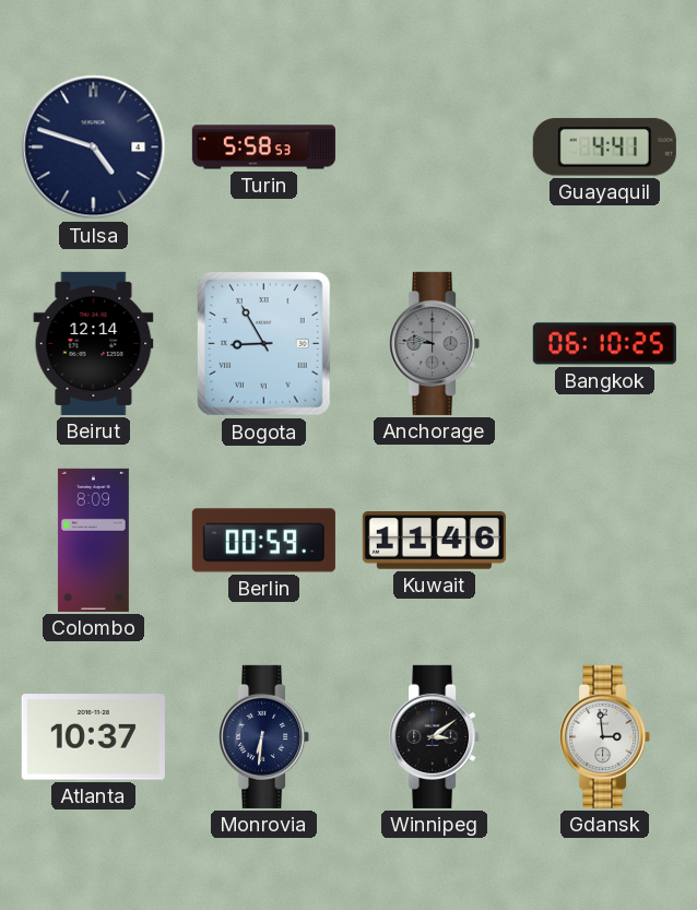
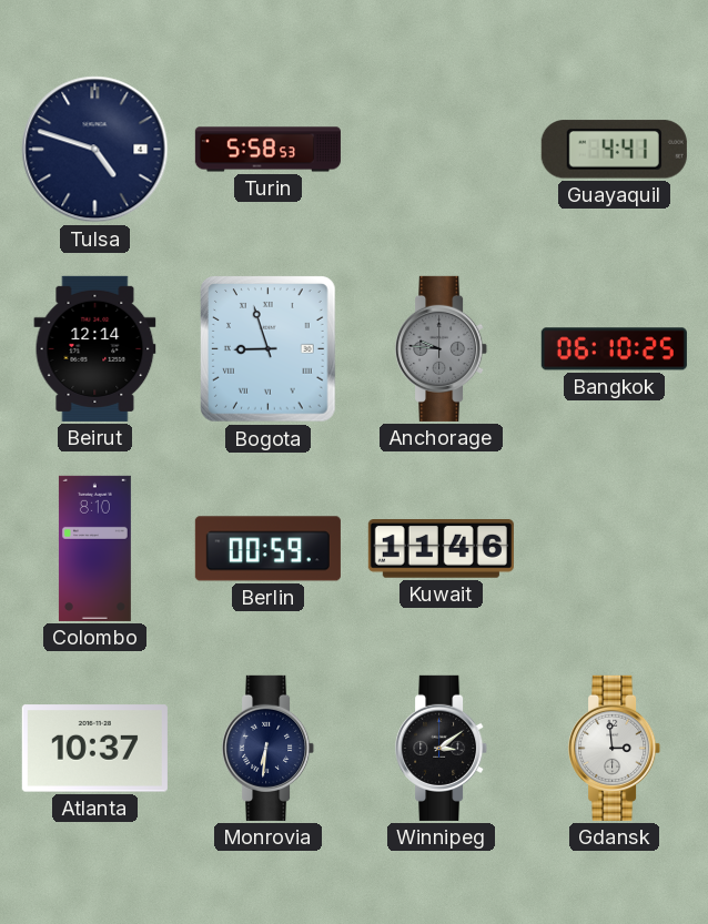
Bogota: 8:55 -> 8:57
Colombo: 8:09 -> 8:10
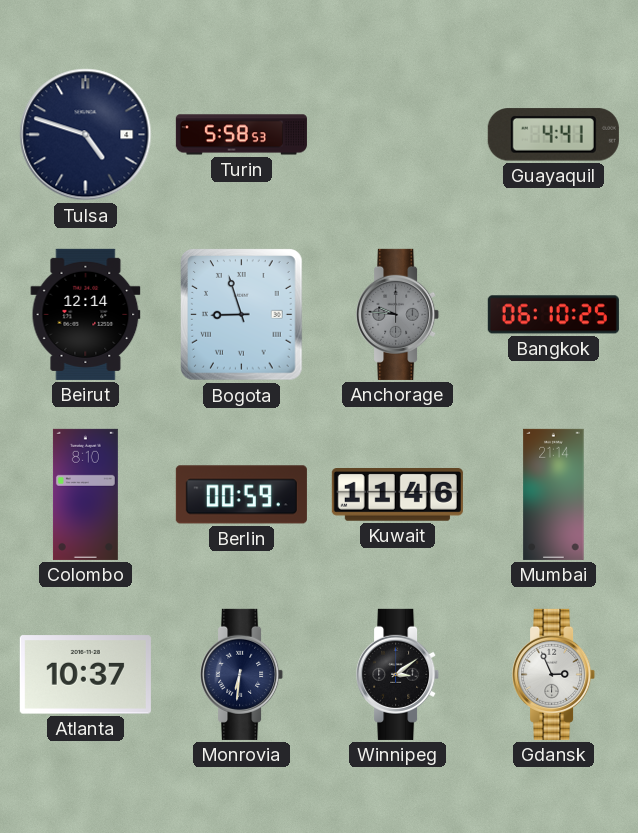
Mumbai: none -> 21:14
Gdansk: 2:59 -> 2:56
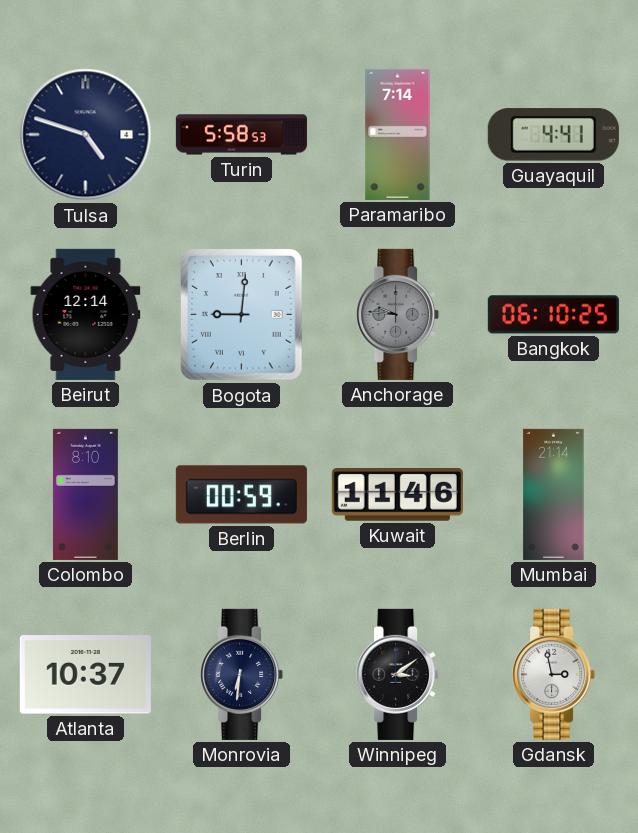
Paramaribo: none -> 7:14
Bogota: 8:57 -> 9:01
Gdansk: 2:56 -> 2:58
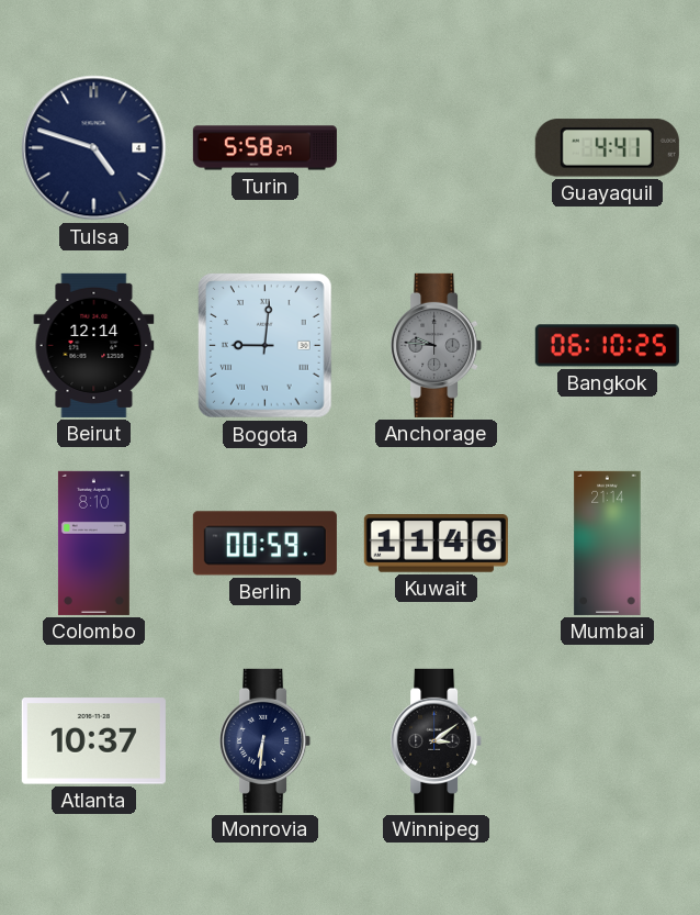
Turin: 5:58:53 -> 5:58:27
Paramaribo: 7:14 -> none
Gdansk: 2:58 -> none
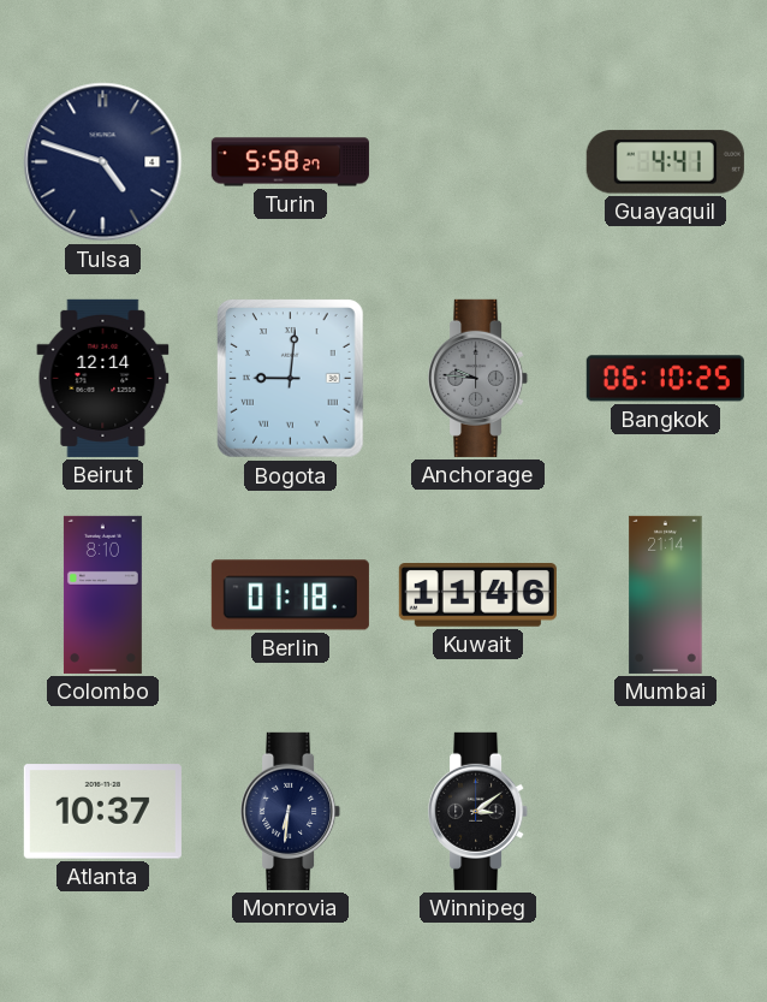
Berlin: 00:59 -> 01:18
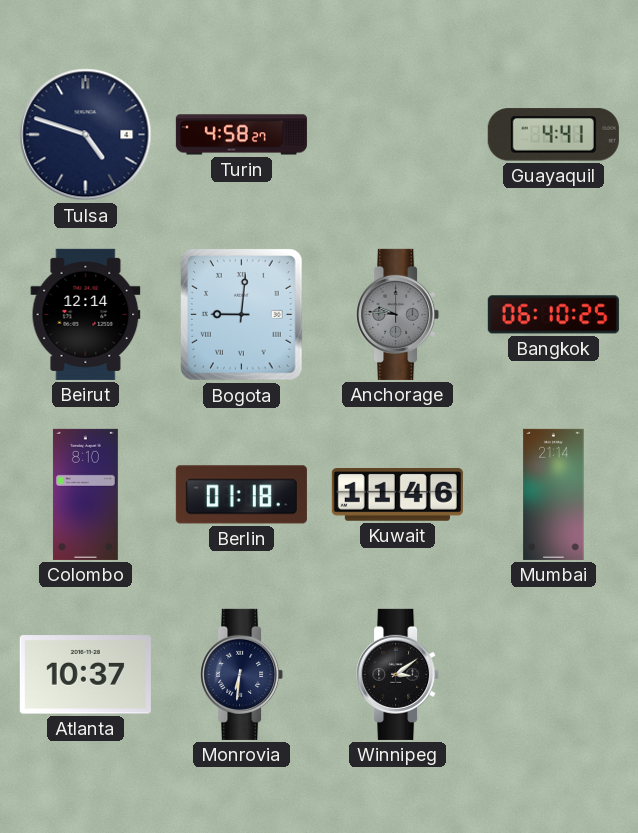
Turin: 5:58 -> 4:58
